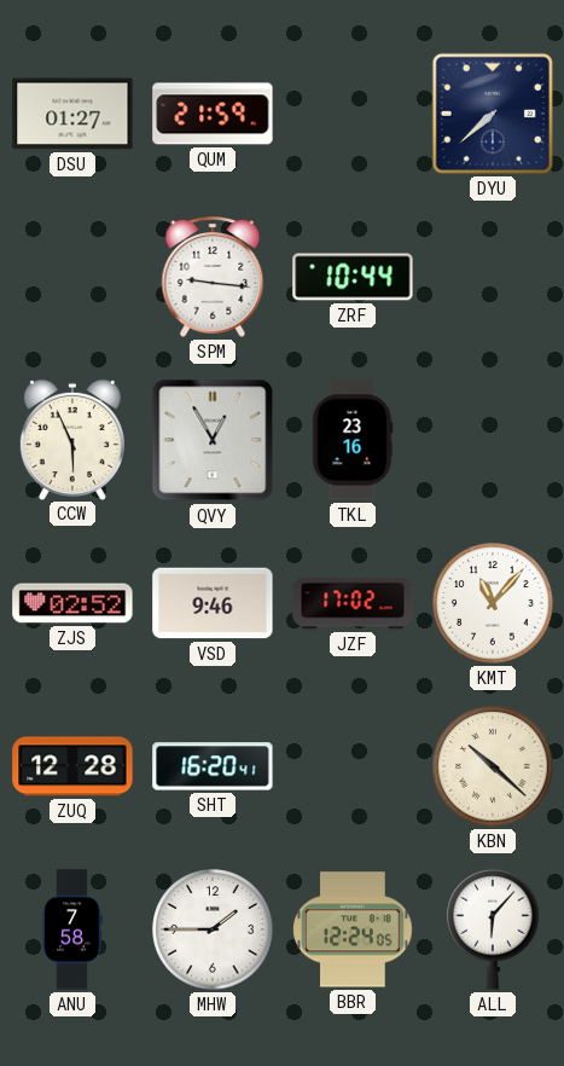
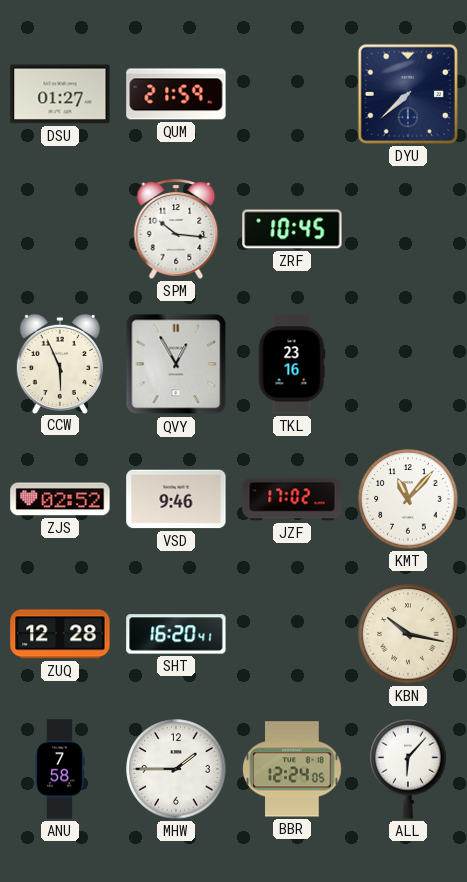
SPM: 9:16 -> 10:16
ZRF: 10:44 -> 10:45
KBN: 10:22 -> 10:17
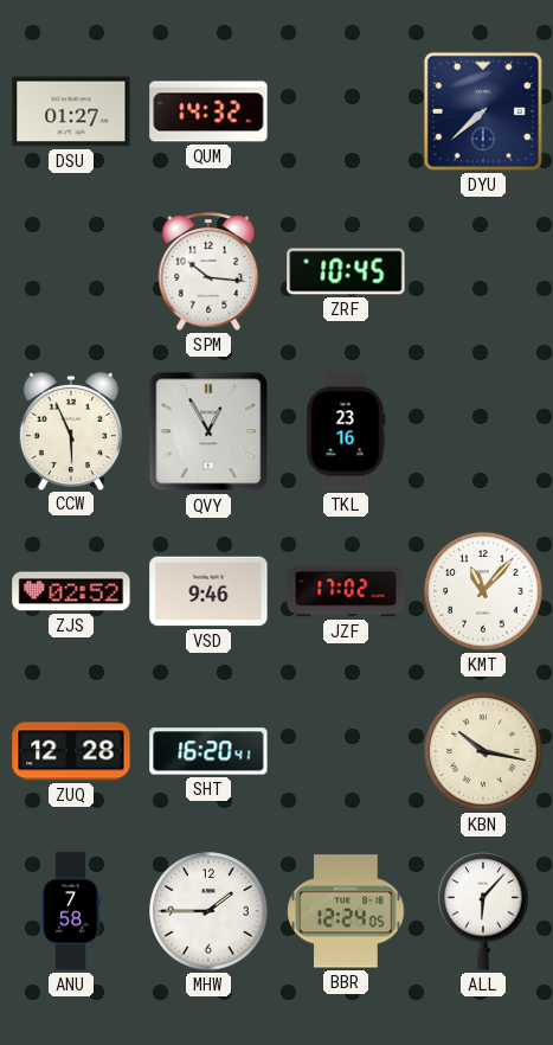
QUM: 21:59 -> 14:32
